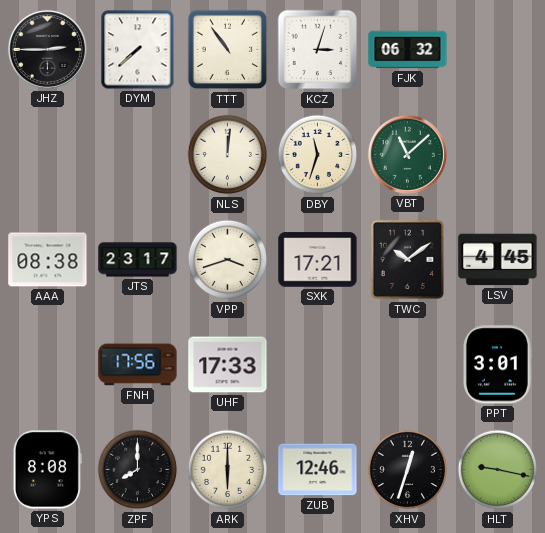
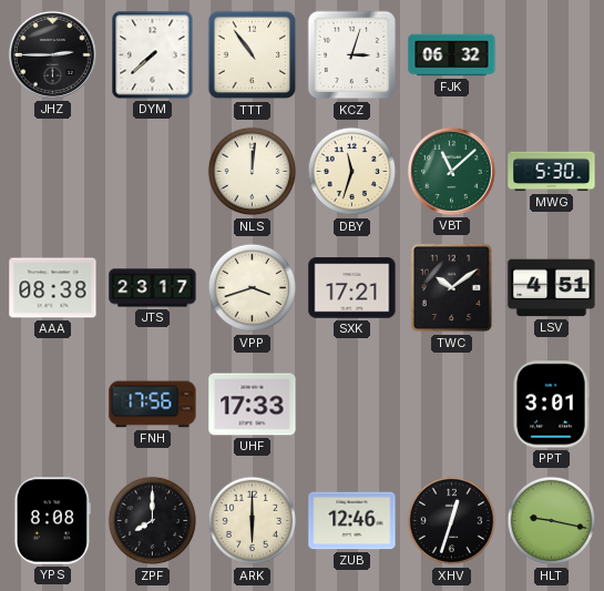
MWG: none -> 5:30
LSV: 4:45 -> 4:51
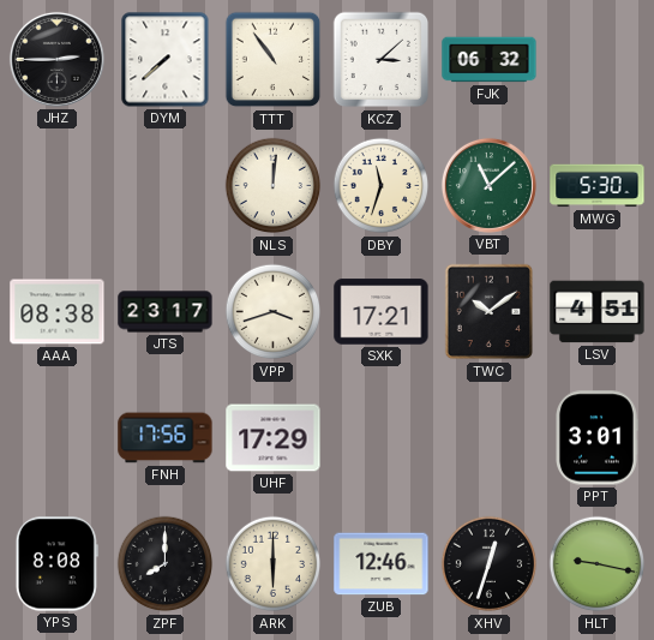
KCZ: 3:03 -> 3:08
UHF: 17:33 -> 17:29
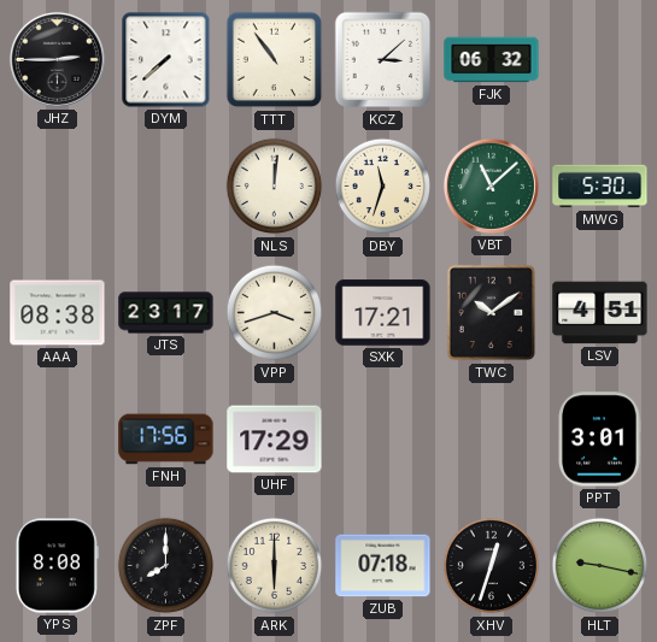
ZUB: 12:46 -> 07:18
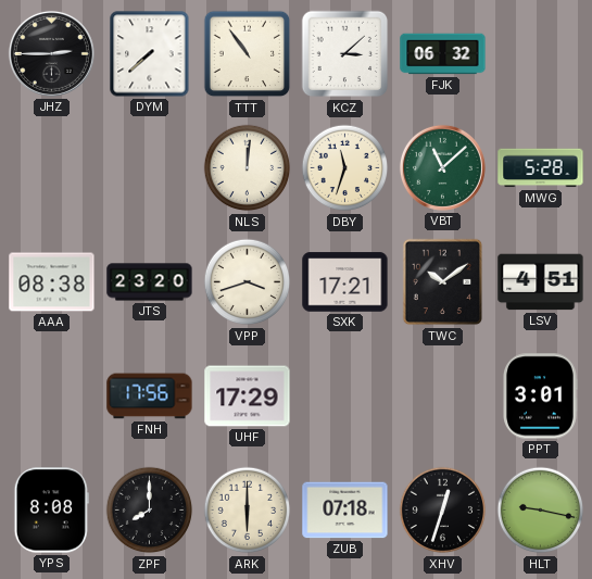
MWG: 5:30 -> 5:28
JTS: 23:17 -> 23:20
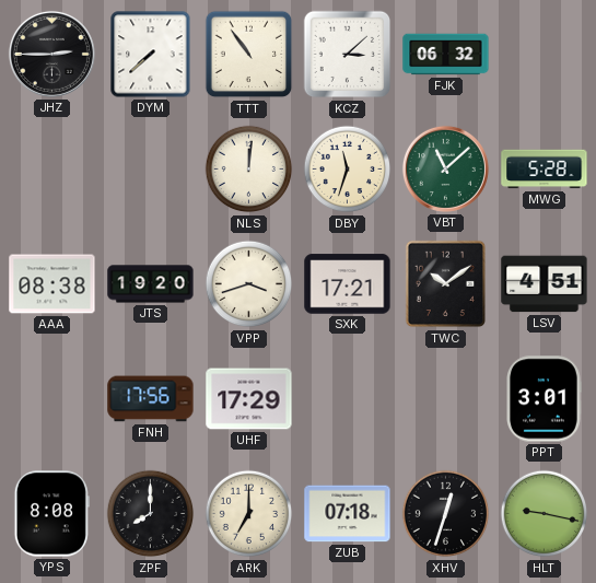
JTS: 23:20 -> 19:20
ARK: 6:00 -> 7:00
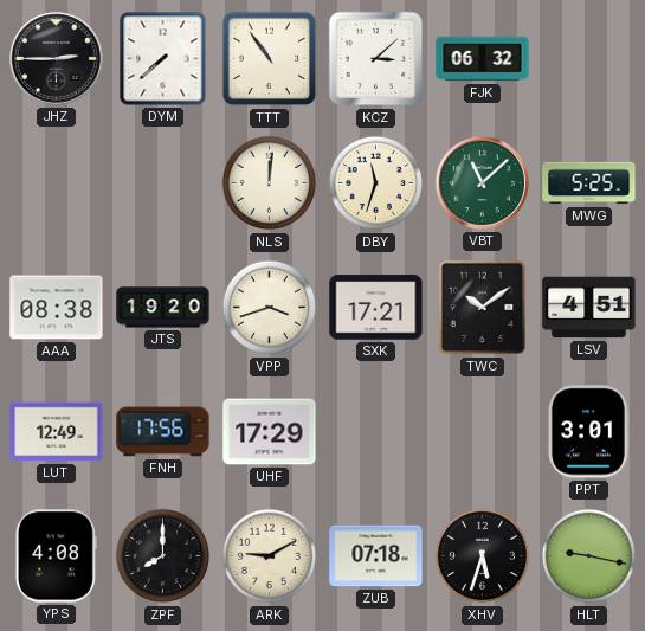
MWG: 5:28 -> 5:25
LUT: none -> 12:49
YPS: 8:08 -> 4:08
ARK: 7:00 -> 9:10
XHV: 12:33 -> 5:33
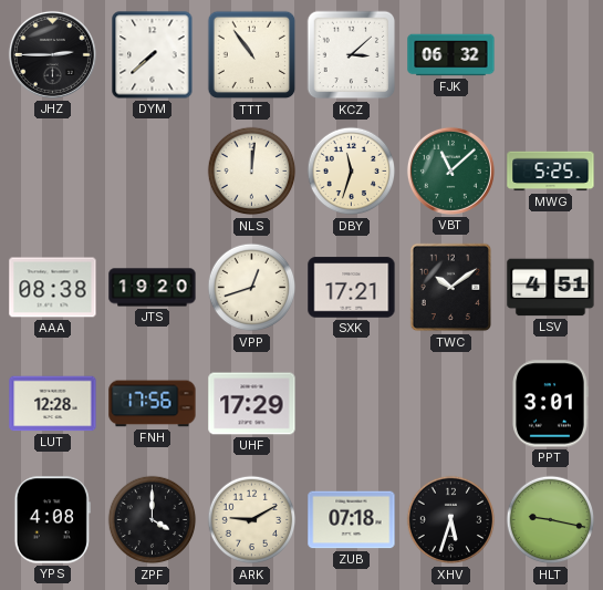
VPP: 3:42 -> 12:42
LUT: 12:49 -> 12:28
ZPF: 8:00 -> 4:00
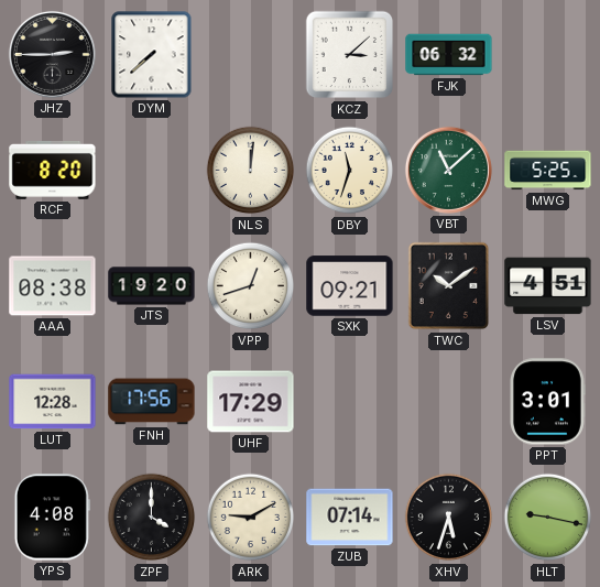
TTT: 10:54 -> none
RCF: none -> 8:20
SXK: 17:21 -> 09:21
ZUB: 07:18 -> 07:14
